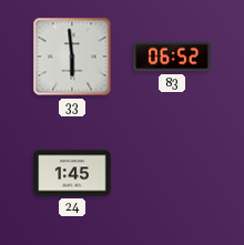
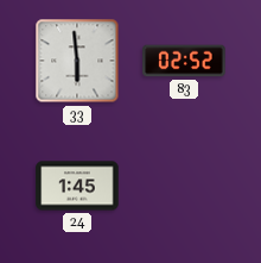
83: 06:52 -> 02:52
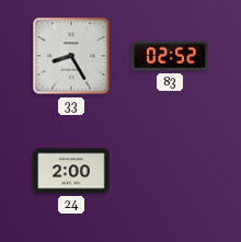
33: 5:59 -> 8:25
24: 1:45 -> 2:00
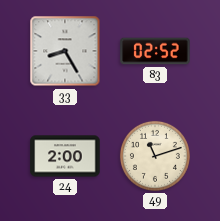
49: none -> 11:12
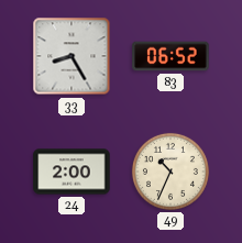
83: 02:52 -> 06:52
49: 11:12 -> 10:34
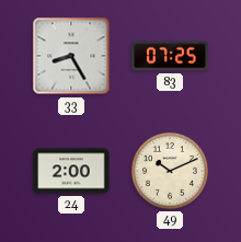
83: 06:52 -> 07:25
49: 10:34 -> 10:11
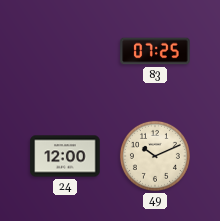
33: 8:25 -> none
24: 2:00 -> 12:00
